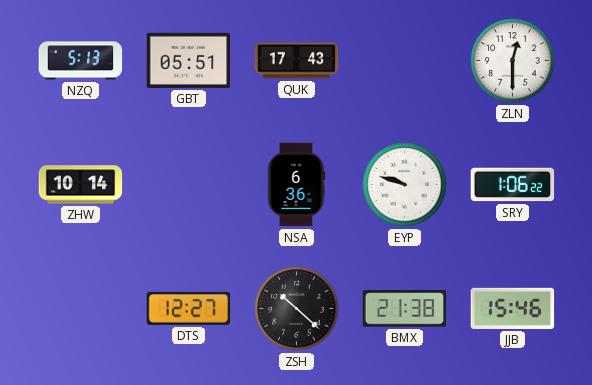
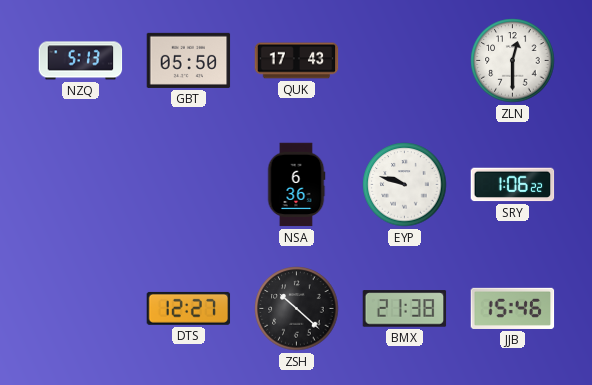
GBT: 05:51 -> 05:50
ZHW: 10:14 -> none
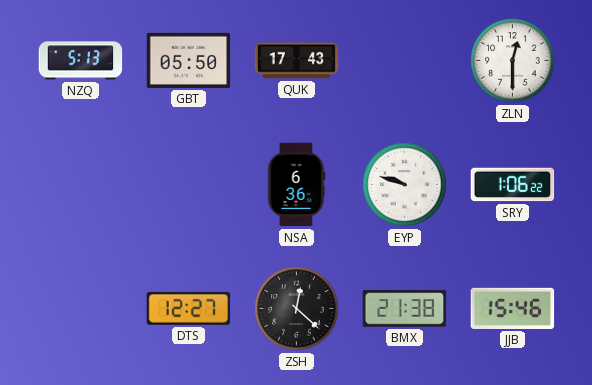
ZSH: 10:22 -> 12:22
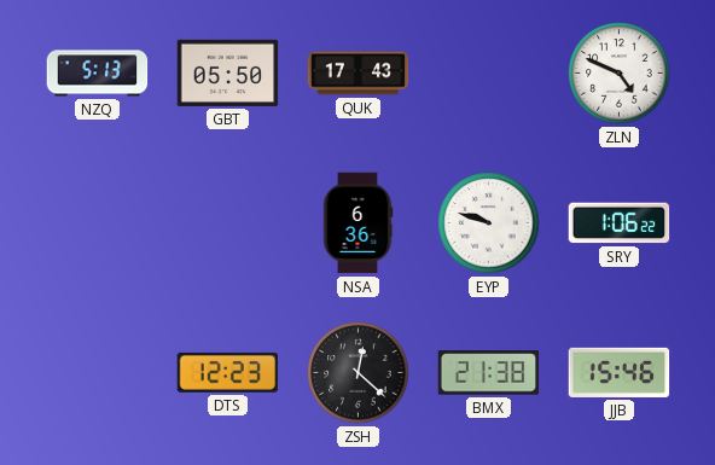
ZLN: 12:30 -> 4:49
DTS: 12:27 -> 12:23
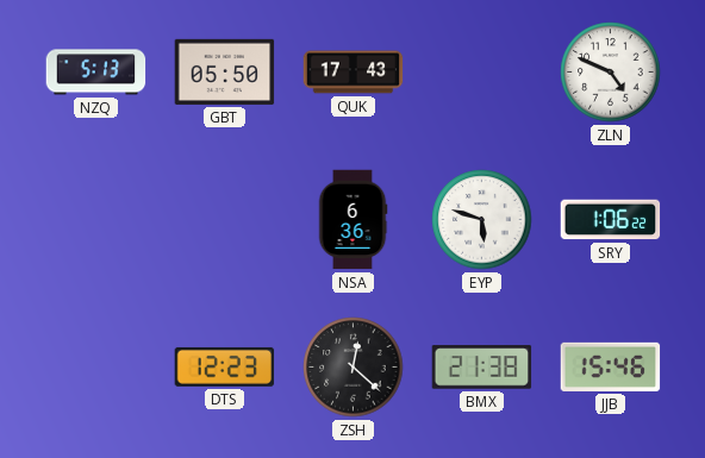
EYP: 9:48 -> 5:48
